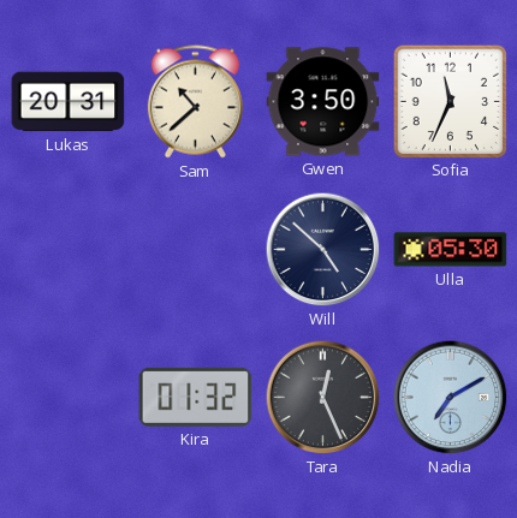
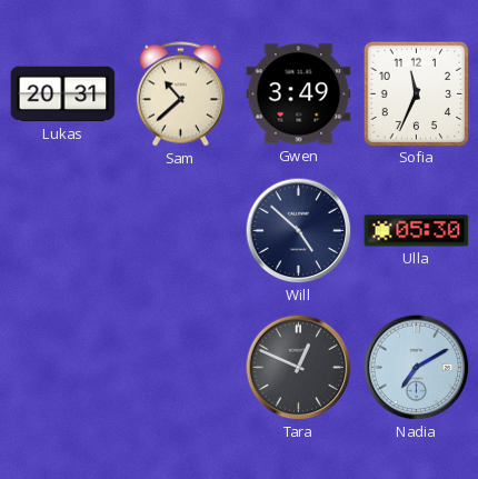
Gwen: 3:50 -> 3:49
Kira: 01:32 -> none
Tara: 12:26 -> 12:49
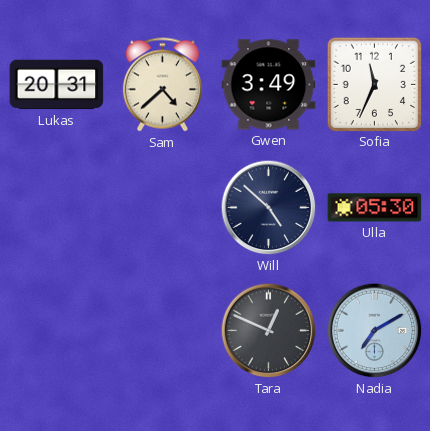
Sam: 10:38 -> 4:38
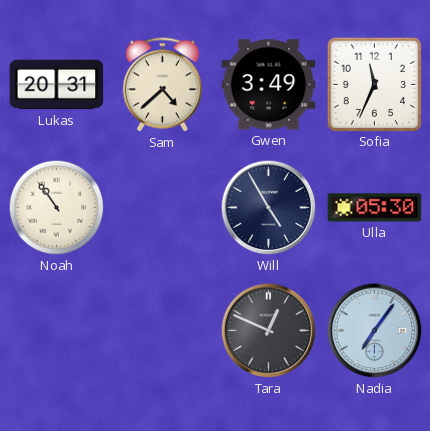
Noah: none -> 10:54
Will: 4:52 -> 4:55
Nadia: 7:10 -> 7:06
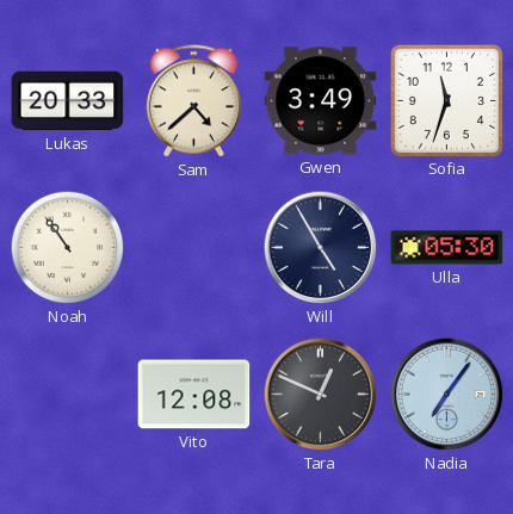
Lukas: 20:31 -> 20:33
Sofia: 11:34 -> 11:33
Vito: none -> 12:08
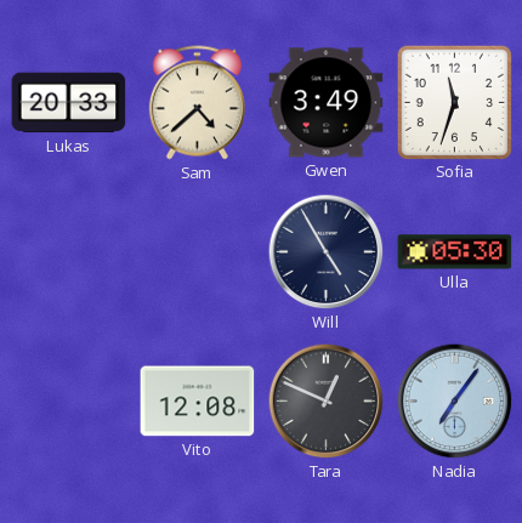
Noah: 10:54 -> none
